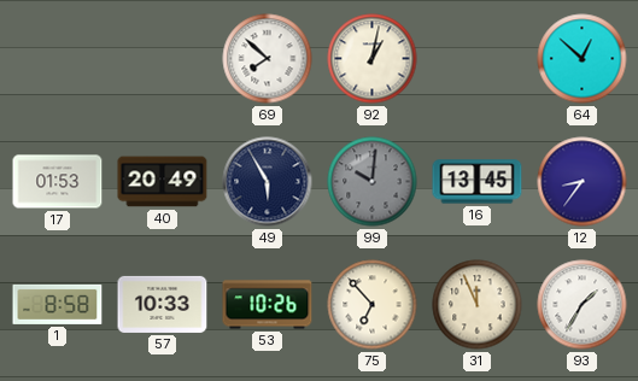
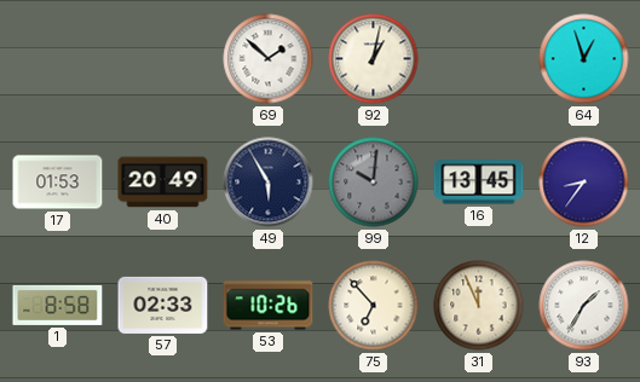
69: 7:52 -> 1:52
64: 12:52 -> 12:57
57: 10:33 -> 02:33
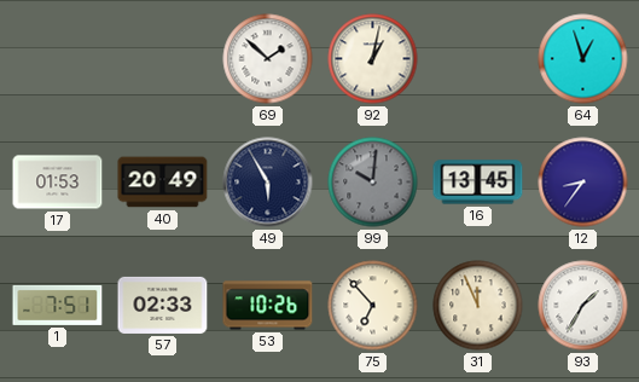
1: 8:58 -> 7:51
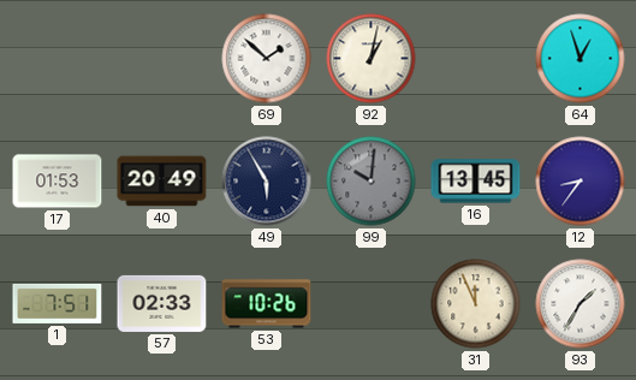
75: 6:53 -> none
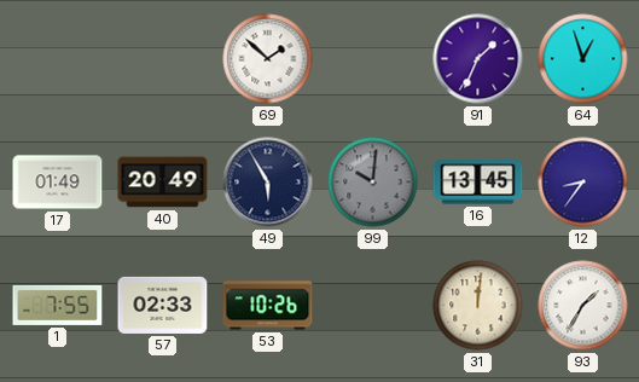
92: 1:02 -> none
91: none -> 1:34
17: 01:53 -> 01:49
1: 7:51 -> 7:55
31: 11:56 -> 12:01
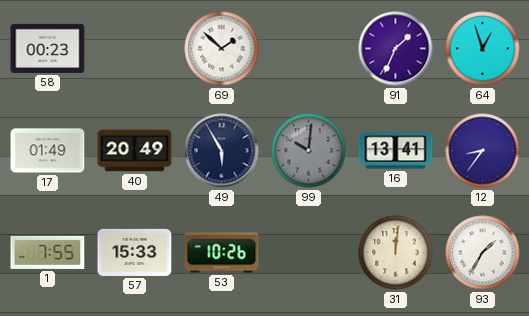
58: none -> 00:23
16: 13:45 -> 13:41
57: 02:33 -> 15:33
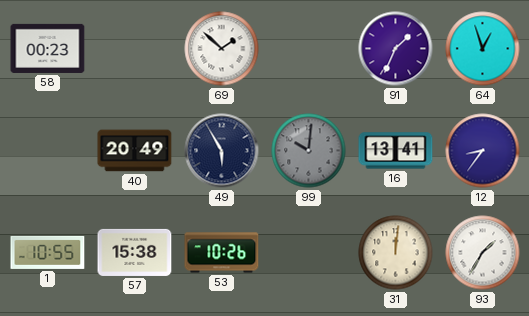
17: 01:49 -> none
1: 7:55 -> 10:55
57: 15:33 -> 15:38
